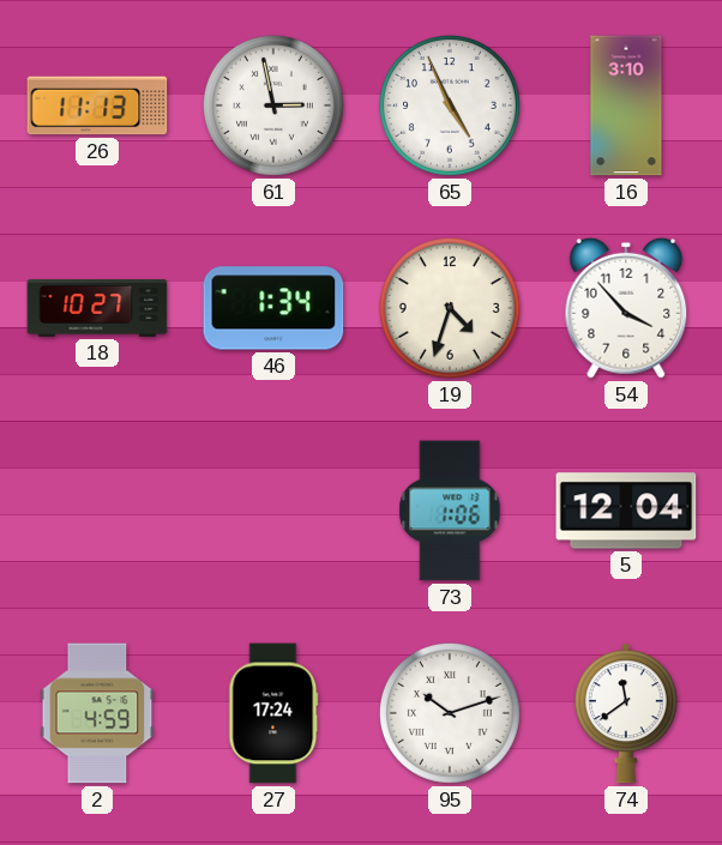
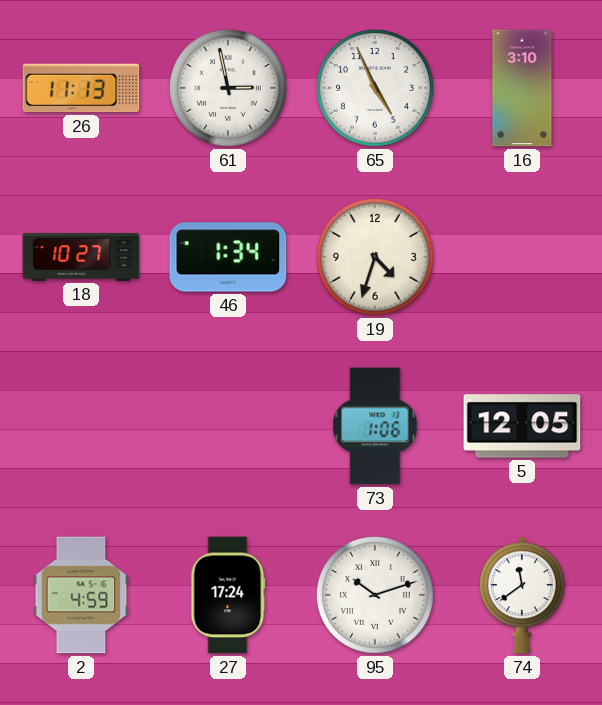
54: 3:53 -> none
5: 12:04 -> 12:05
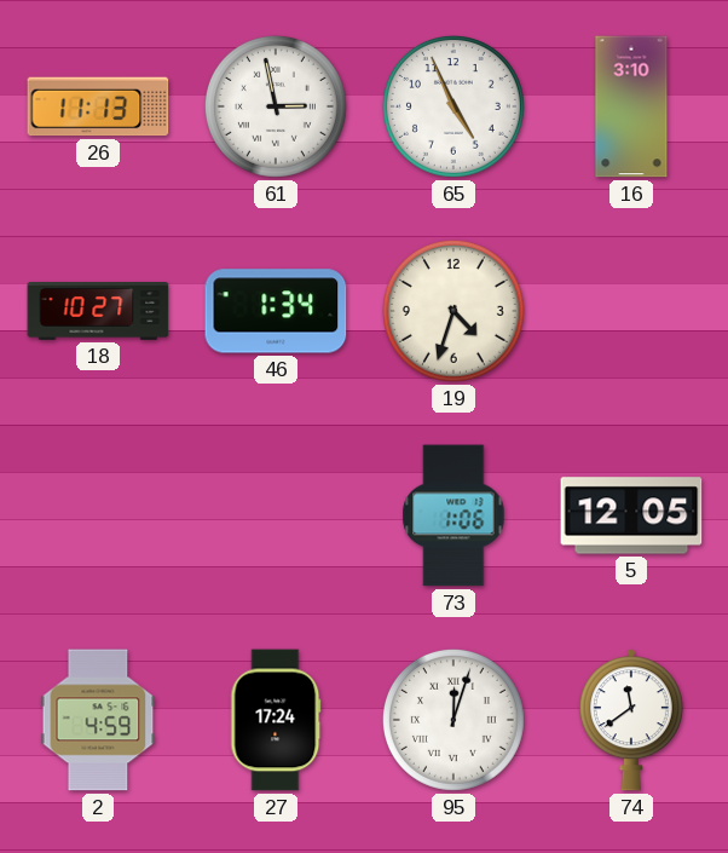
95: 10:12 -> 12:03
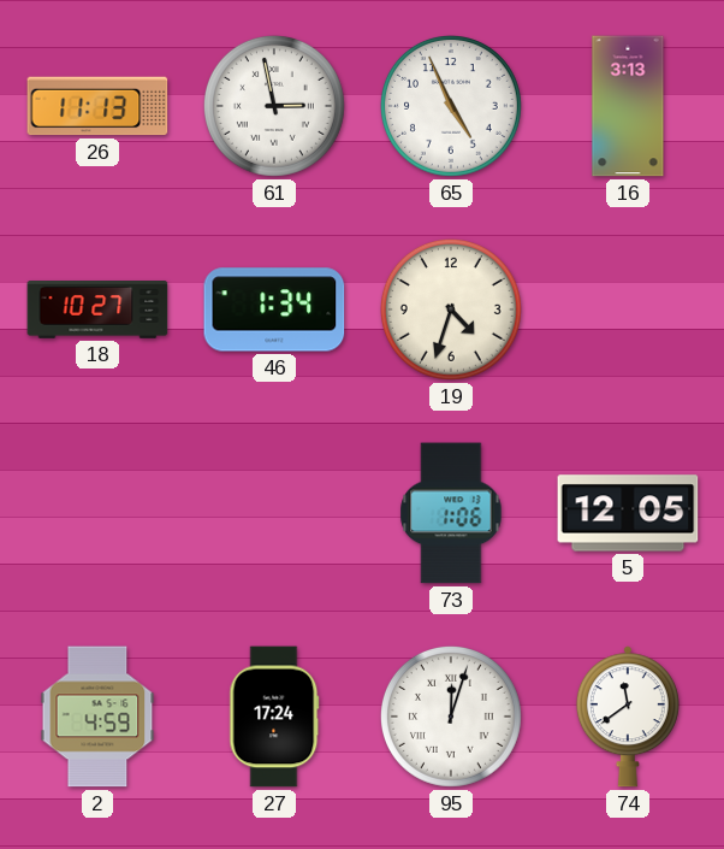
16: 3:10 -> 3:13
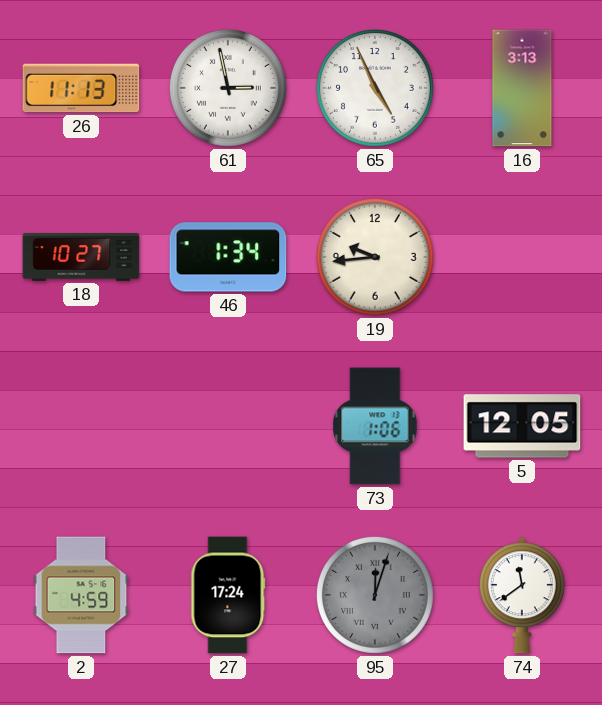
19: 4:33 -> 9:44
95 dial: white -> grey
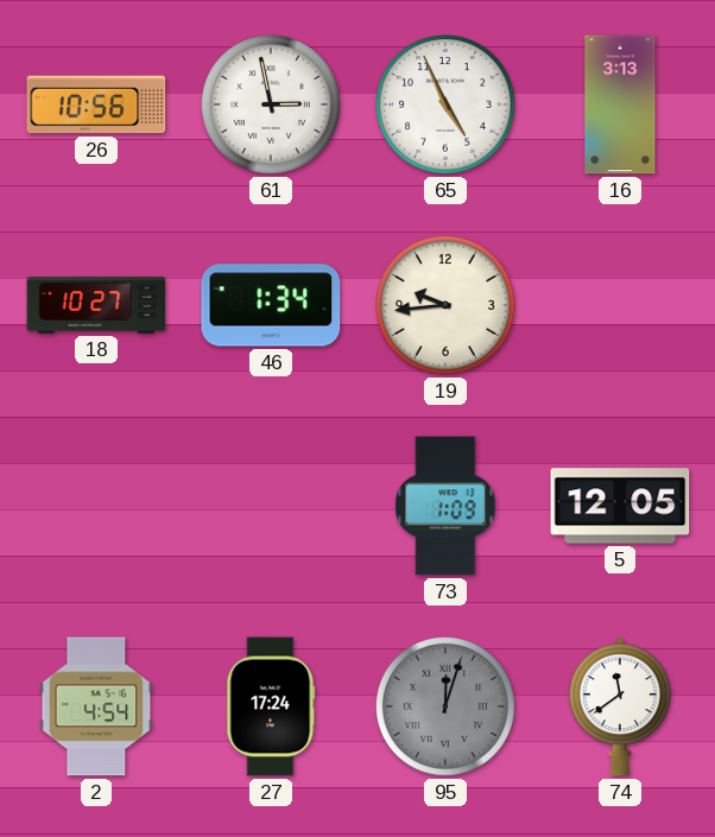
26: 11:13 -> 10:56
73: 1:06 -> 1:09
2: 4:59 -> 4:54
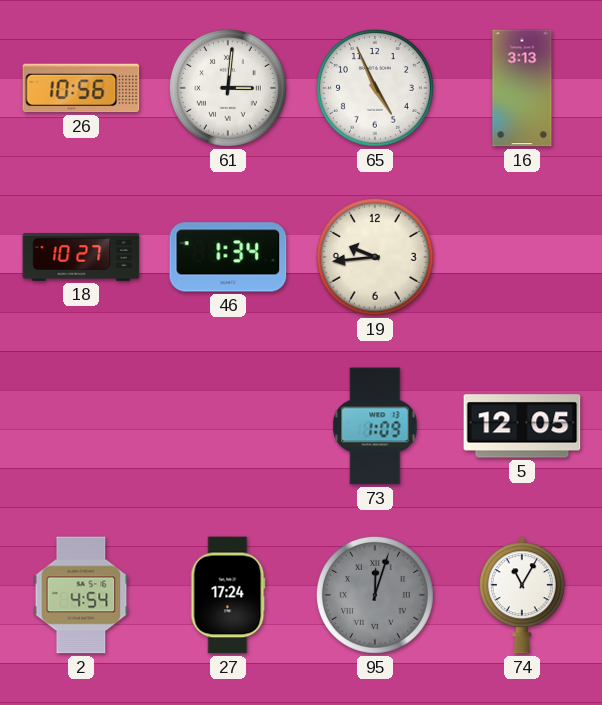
61: 2:58 -> 3:01
74: 11:39 -> 11:05
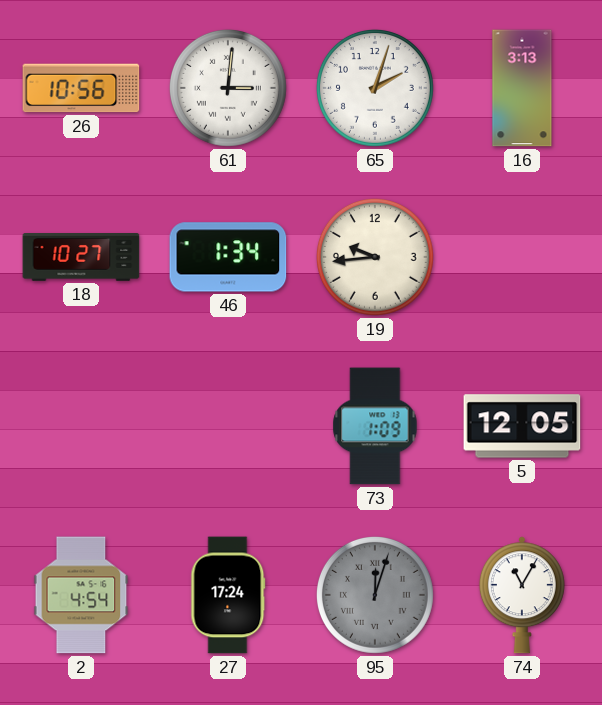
65: 4:56 -> 2:03
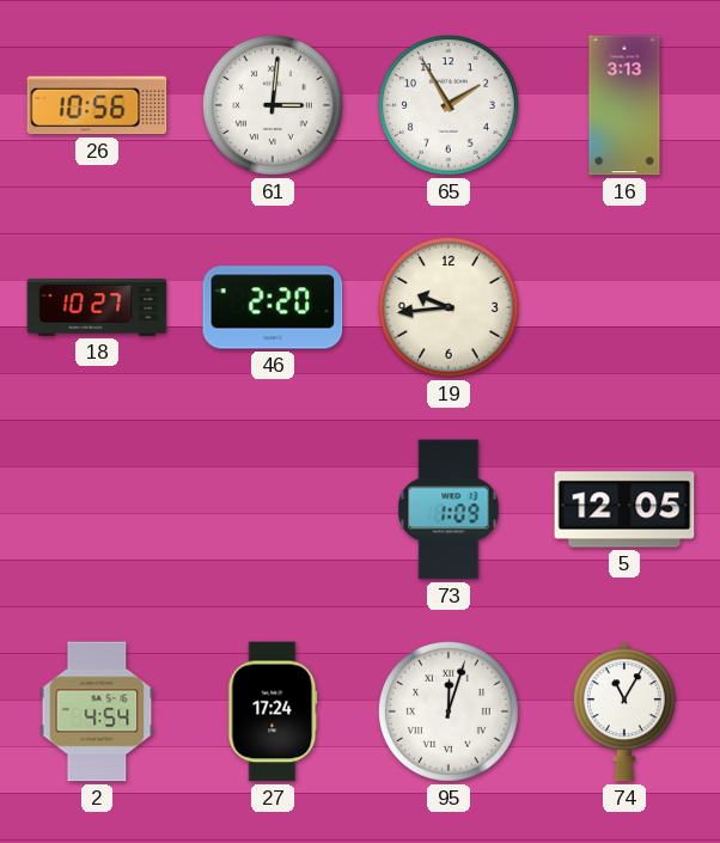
65: 2:03 -> 1:55
46: 1:34 -> 2:20
95 dial: grey -> white
